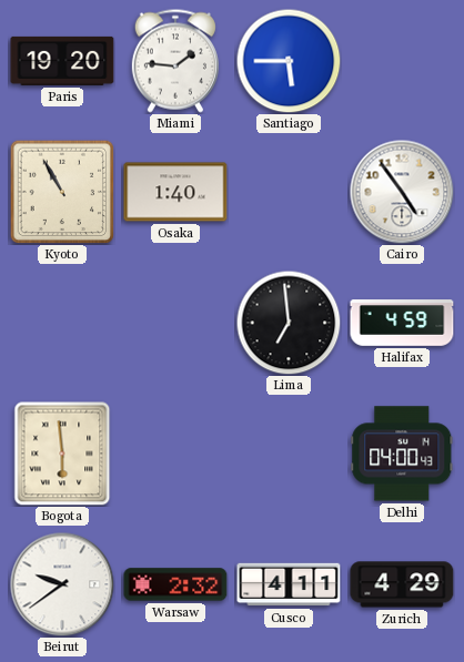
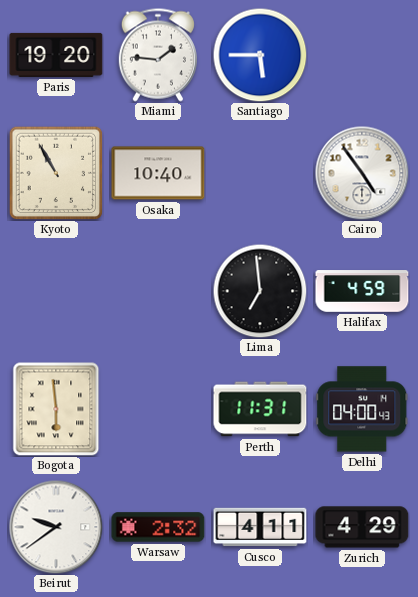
Osaka: 1:40 -> 10:40
Perth: none -> 11:31
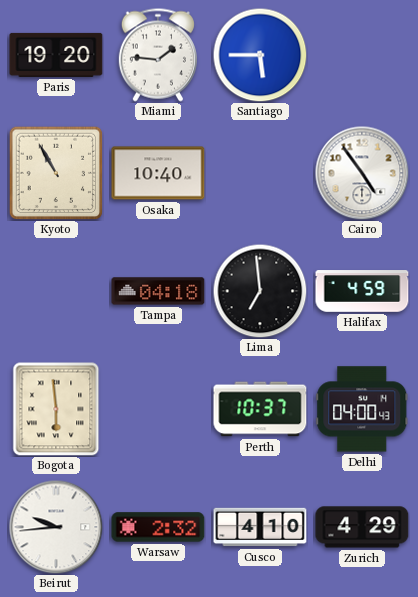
Tampa: none -> 04:18
Perth: 11:31 -> 10:37
Beirut: 9:39 -> 9:44
Cusco: 4:11 -> 4:10
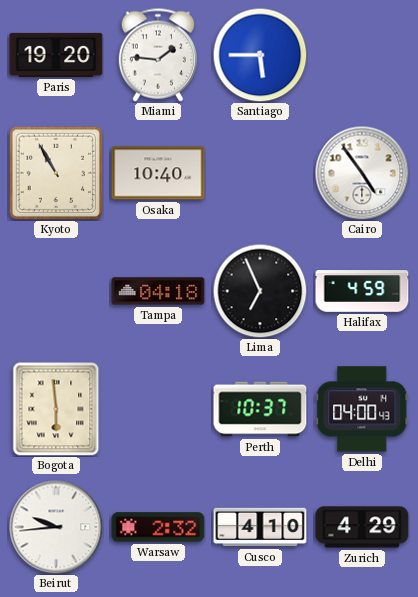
Lima: 6:59 -> 6:56
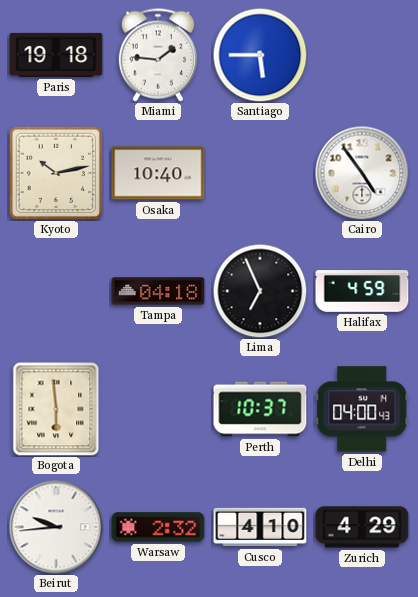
Paris: 19:20 -> 19:18
Kyoto: 10:55 -> 10:13
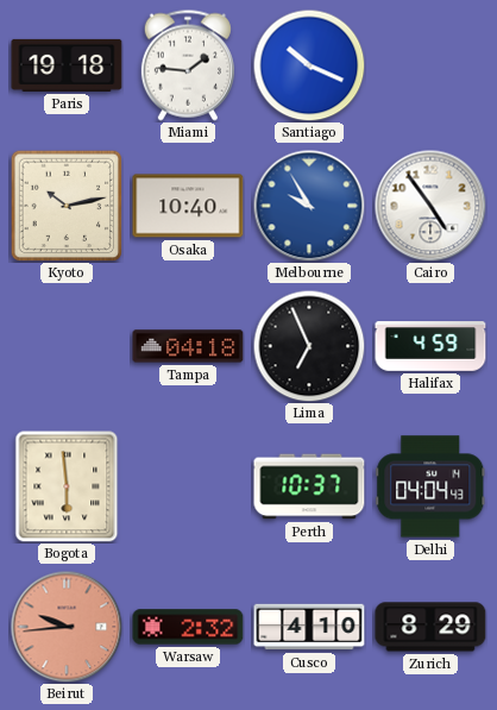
Santiago: 5:45 -> 10:19
Melbourne: none -> 9:55
Delhi: 04:00 -> 04:04
Beirut dial: white -> salmon
Zurich: 4:29 -> 8:29
